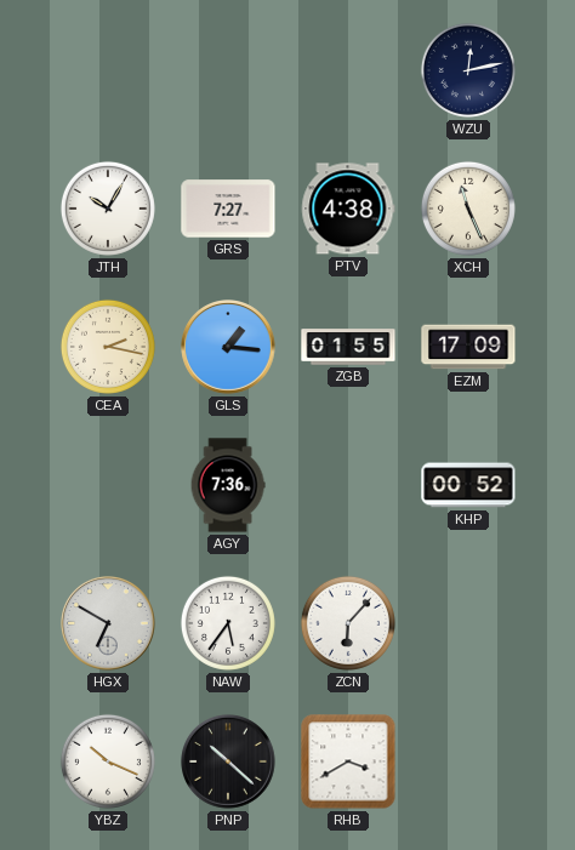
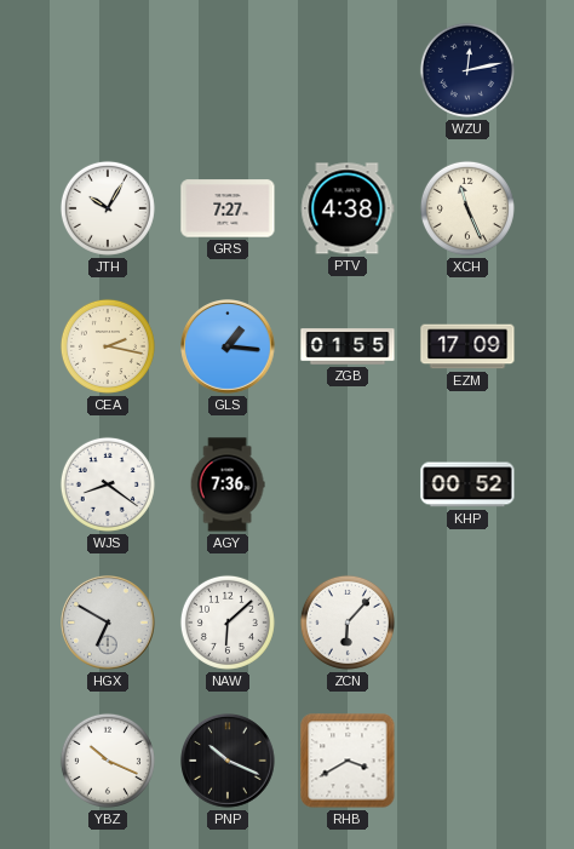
WJS: none -> 8:21
NAW: 5:36 -> 6:08
PNP: 10:22 -> 10:19
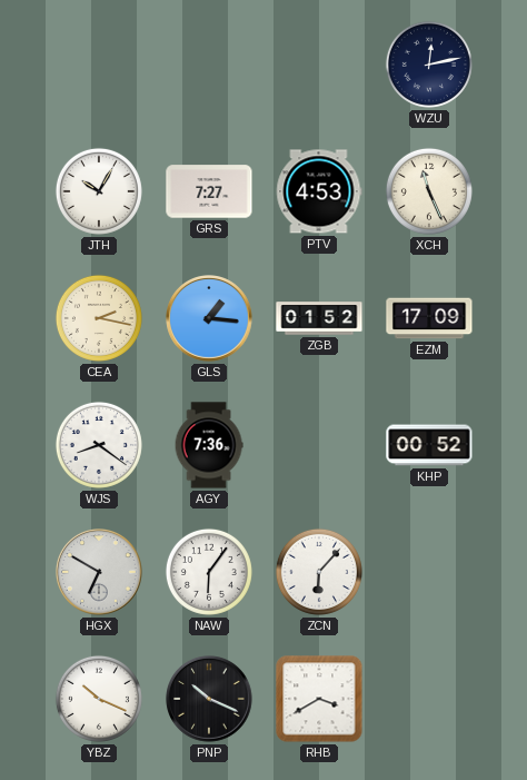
PTV: 4:38 -> 4:53
ZGB: 01:55 -> 01:52
NAW: 6:08 -> 6:06
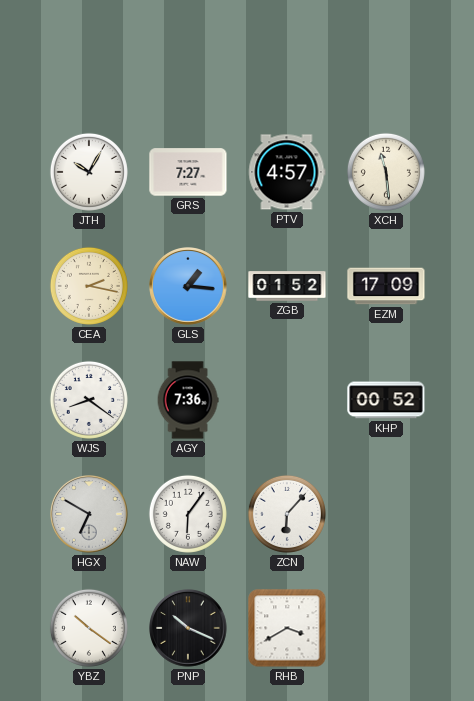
WZU: 12:13 -> none
PTV: 4:53 -> 4:57
XCH: 11:26 -> 11:29
YBZ: 10:19 -> 10:21
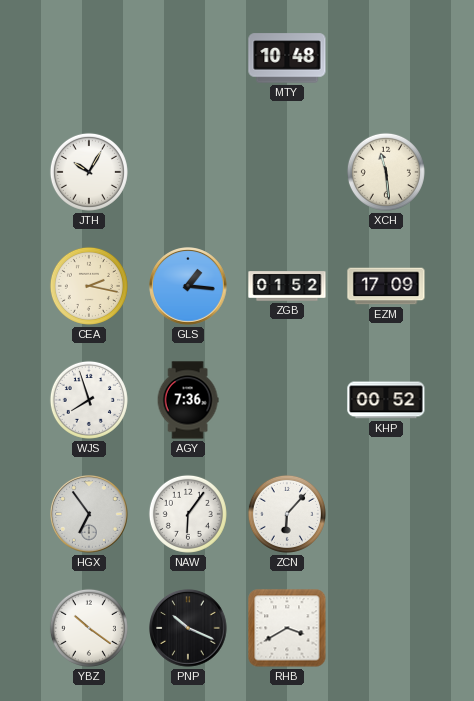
MTY: none -> 10:48
GRS: 7:27 -> none
PTV: 4:57 -> none
WJS: 8:21 -> 7:57
HGX: 6:50 -> 6:54
